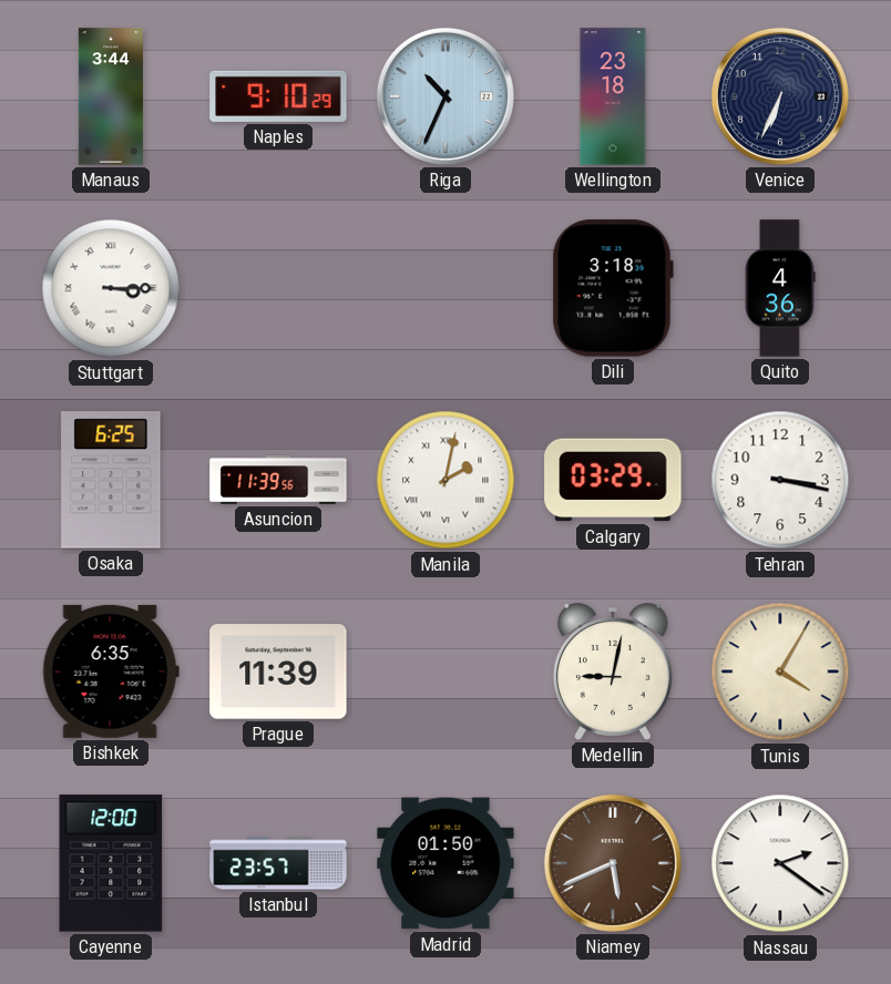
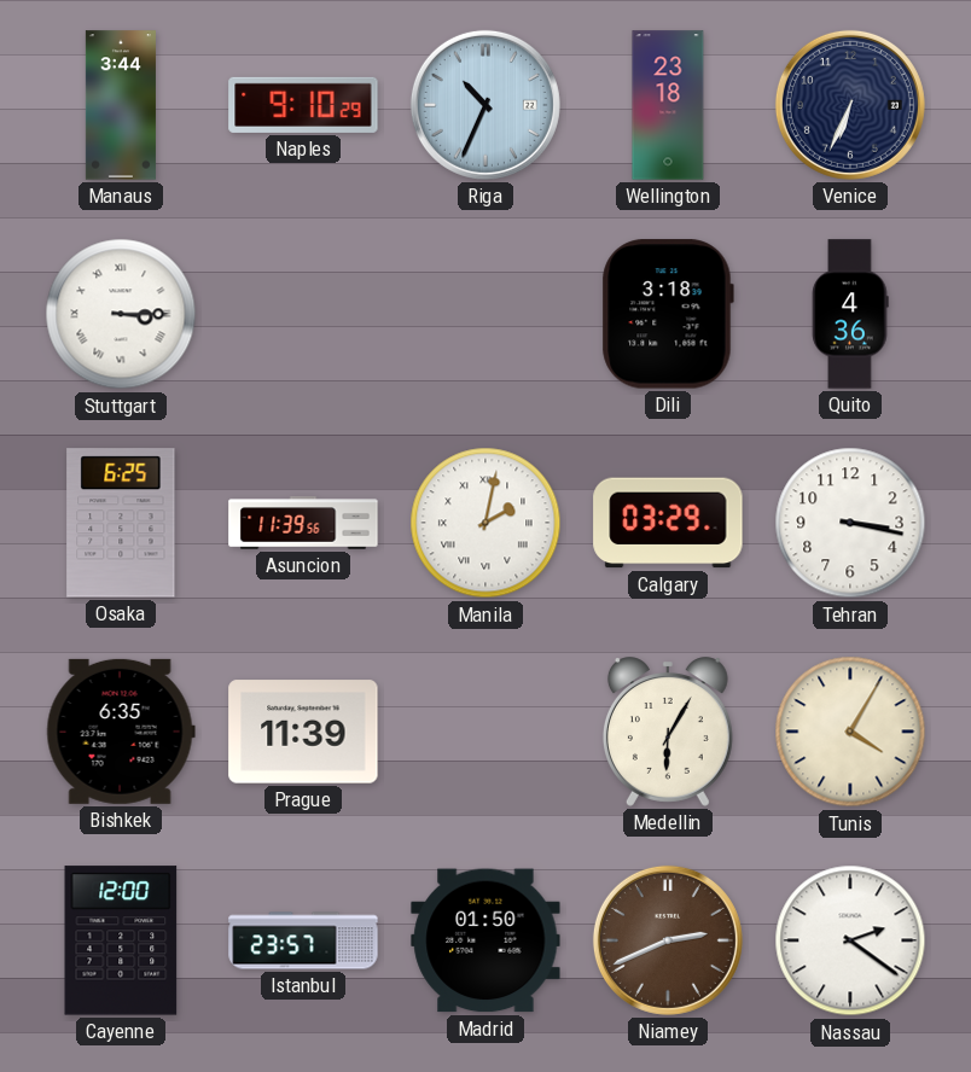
Medellin: 9:02 -> 6:05
Niamey: 5:41 -> 2:41
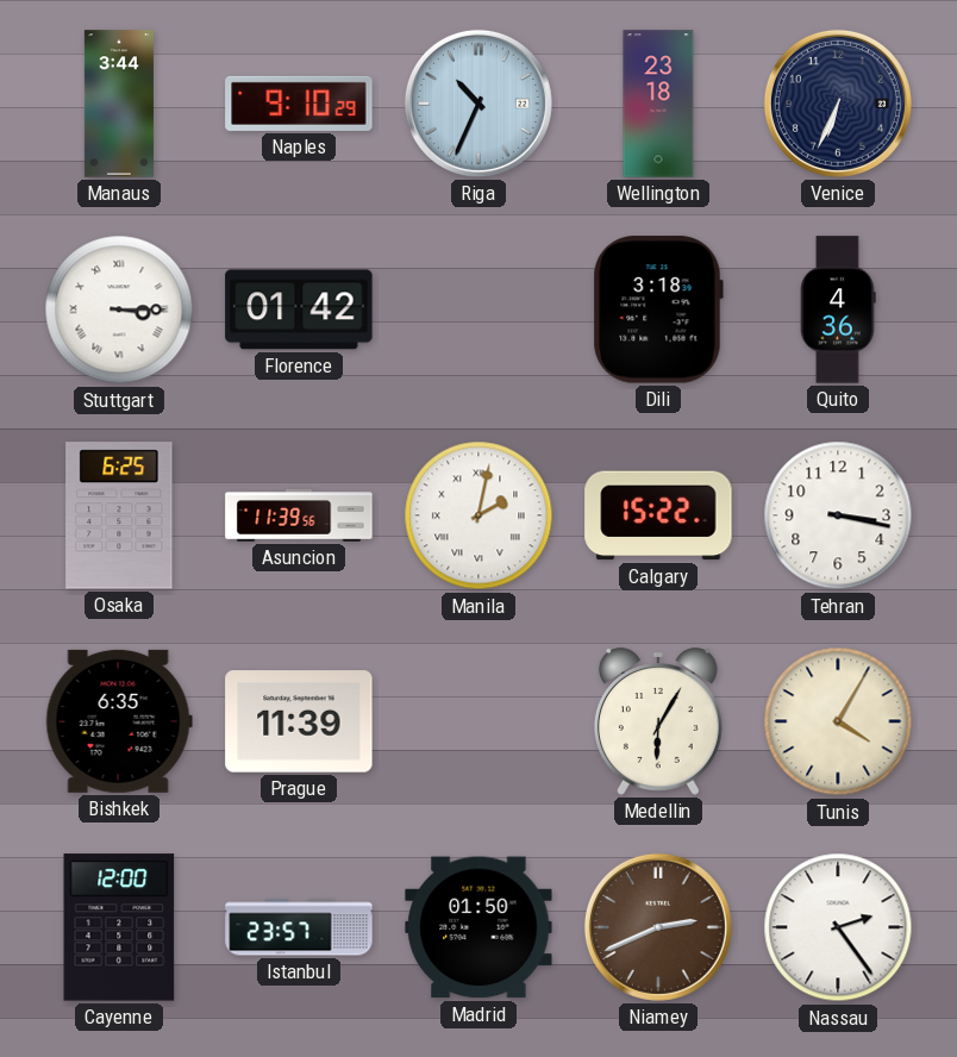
Florence: none -> 01:42
Calgary: 03:29 -> 15:22
Nassau: 2:21 -> 2:24
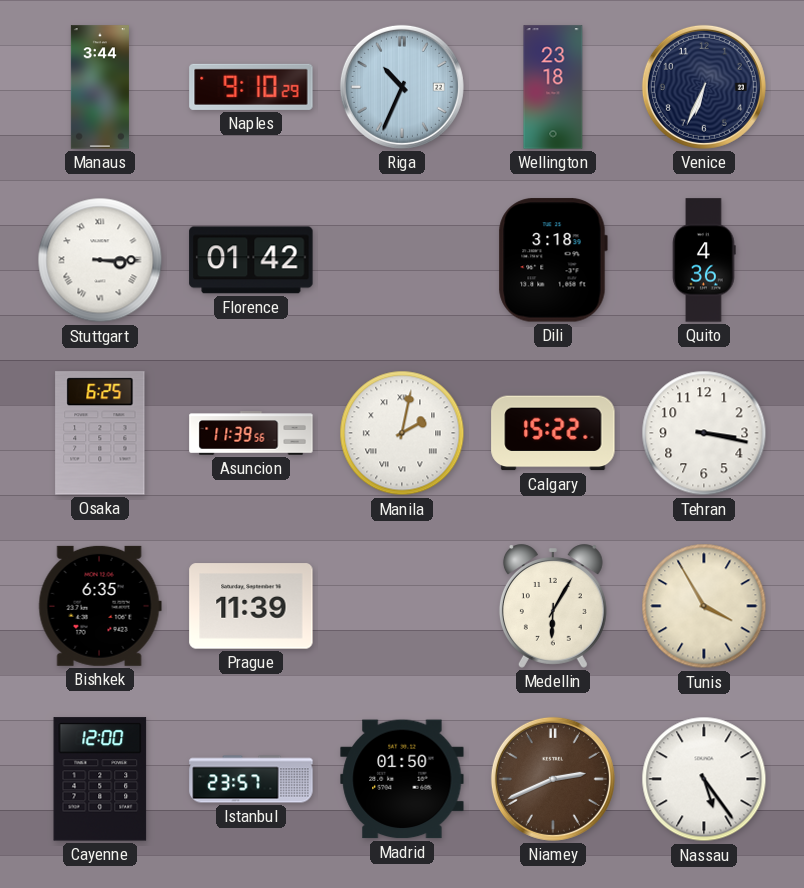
Tunis: 4:05 -> 3:55
Nassau: 2:24 -> 5:24
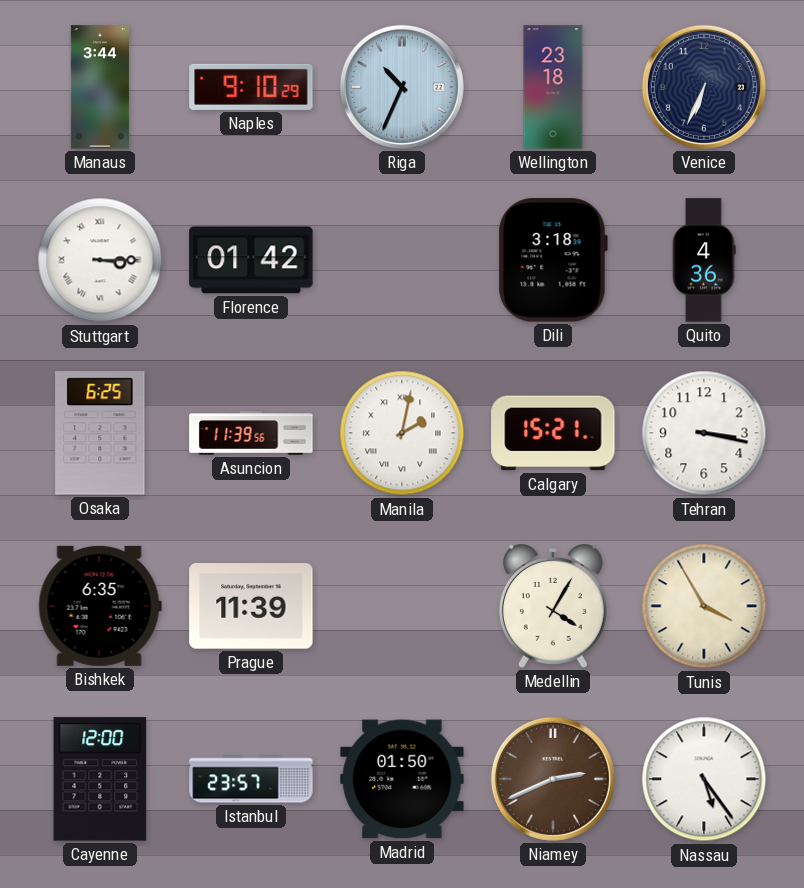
Calgary: 15:22 -> 15:21
Medellin: 6:05 -> 4:05
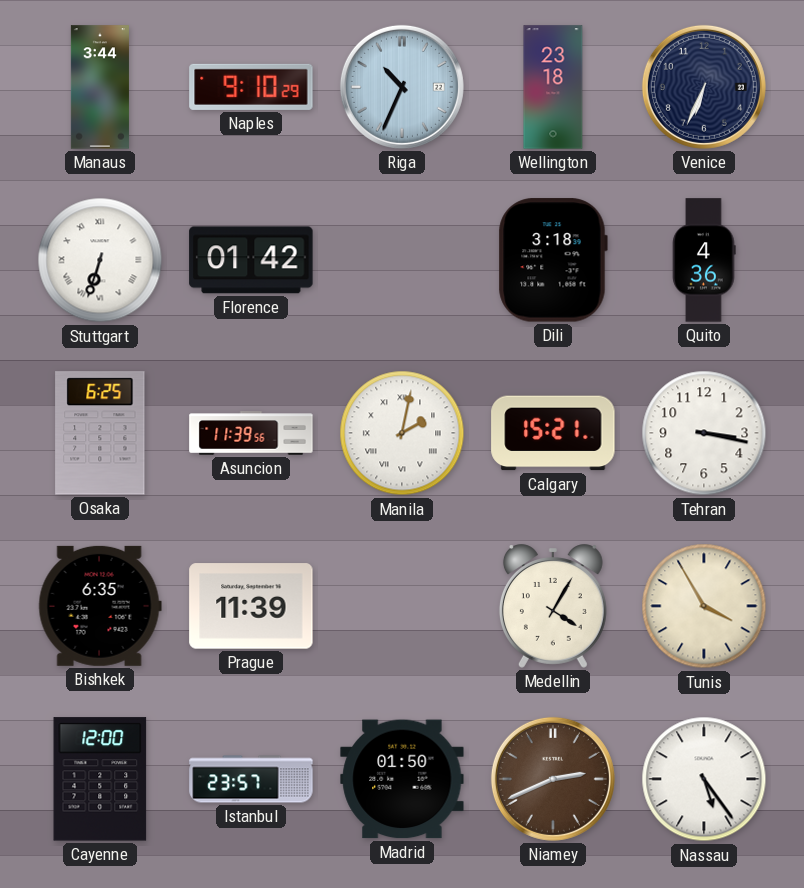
Stuttgart: 3:15 -> 6:33
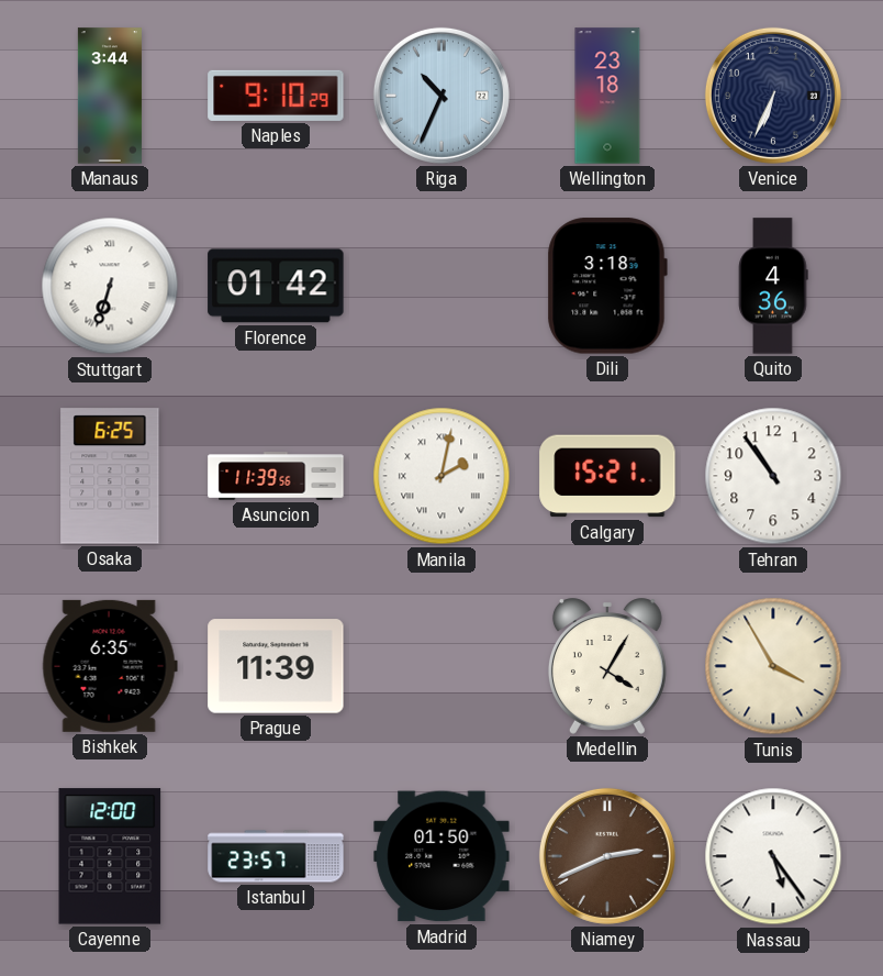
Tehran: 3:17 -> 10:54
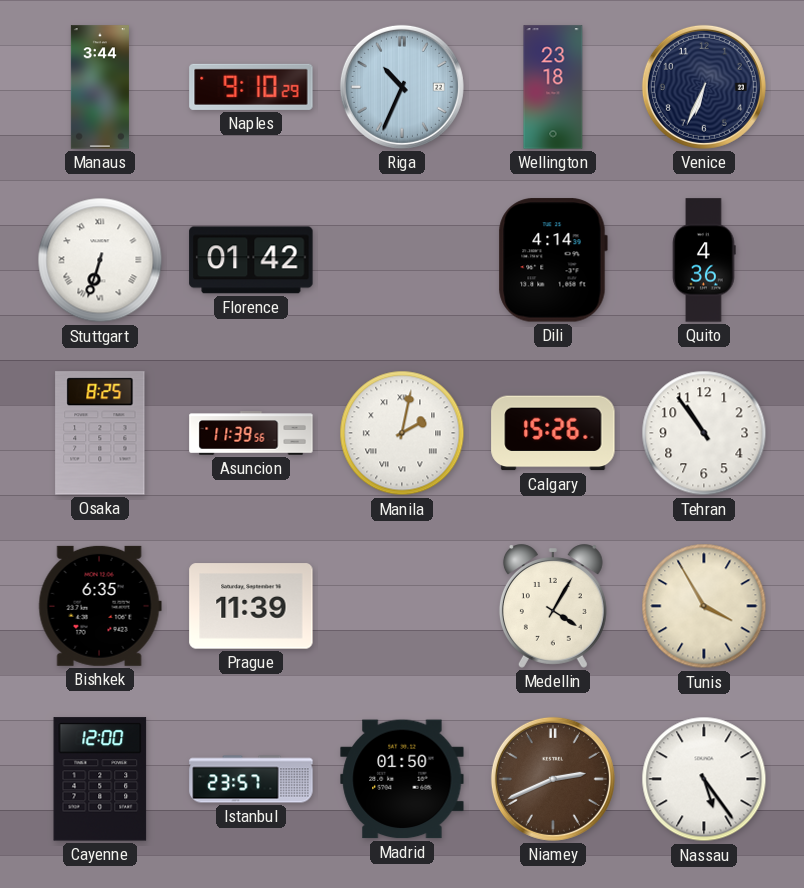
Dili: 3:18 -> 4:14
Osaka: 6:25 -> 8:25
Calgary: 15:21 -> 15:26
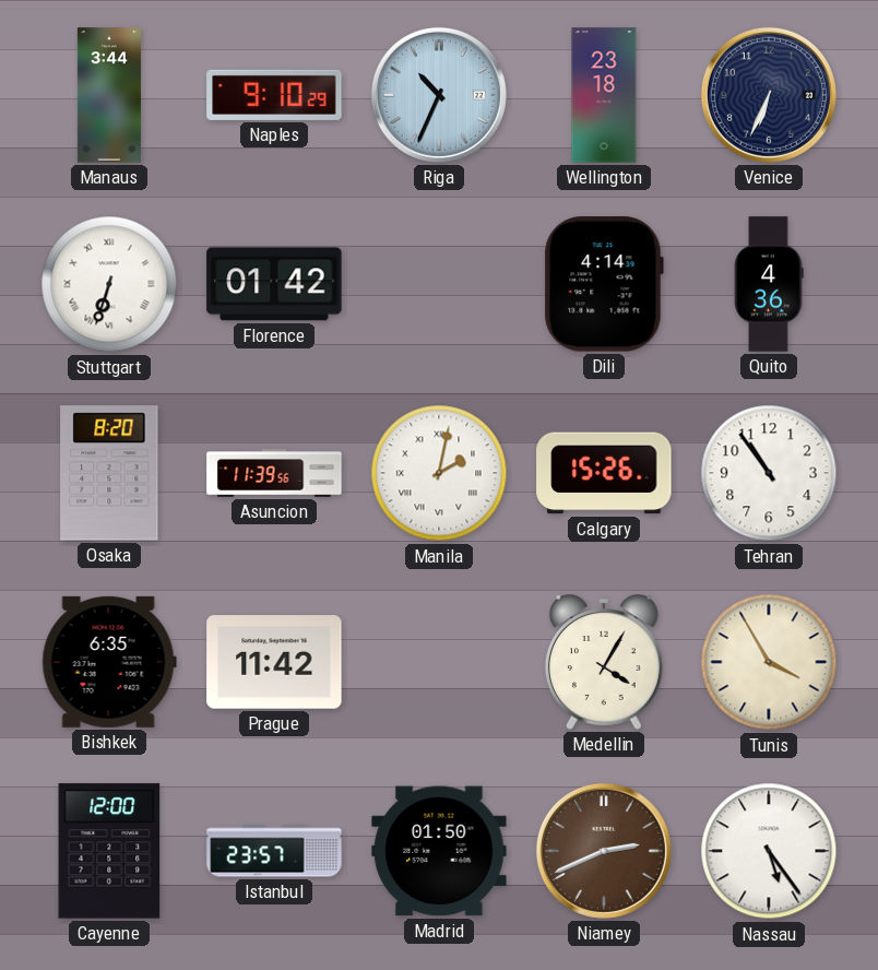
Osaka: 8:25 -> 8:20
Prague: 11:39 -> 11:42
